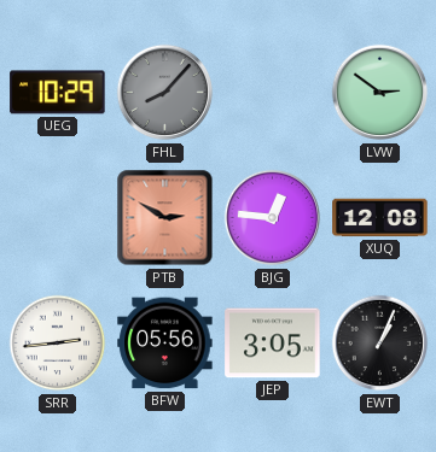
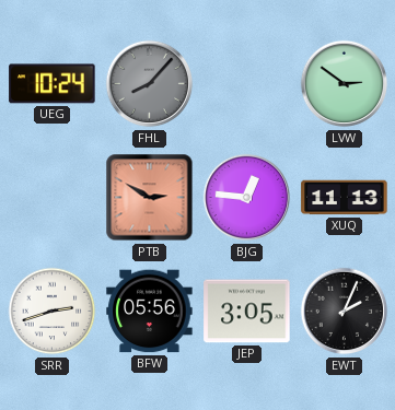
UEG: 10:29 -> 10:24
XUQ: 12:08 -> 11:13
SRR: 2:44 -> 2:42
EWT: 1:04 -> 2:04
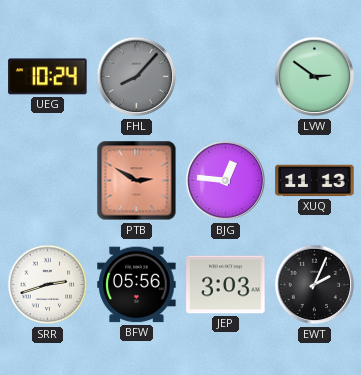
JEP: 3:05 -> 3:03
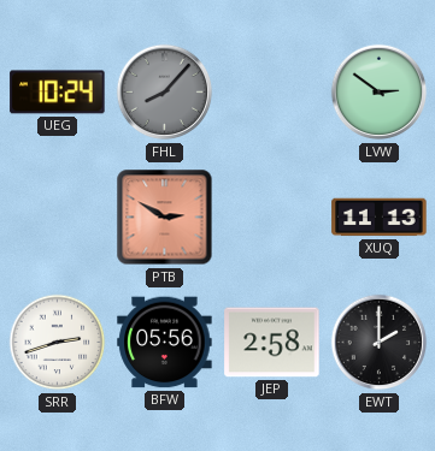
BJG: 12:46 -> none
JEP: 3:03 -> 2:58
EWT: 2:04 -> 2:00
